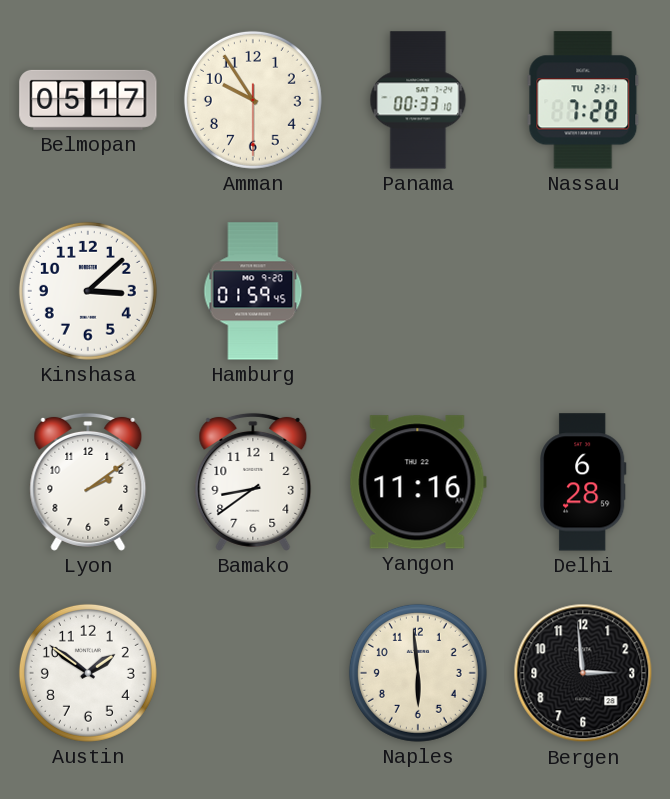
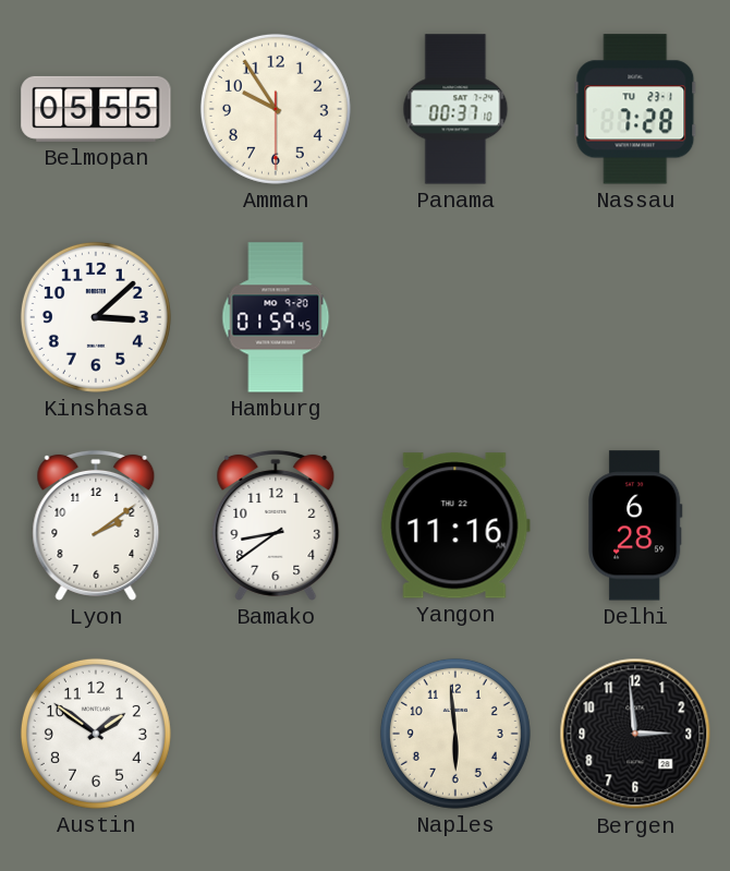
Belmopan: 05:17 -> 05:55
Panama: 00:33 -> 00:37
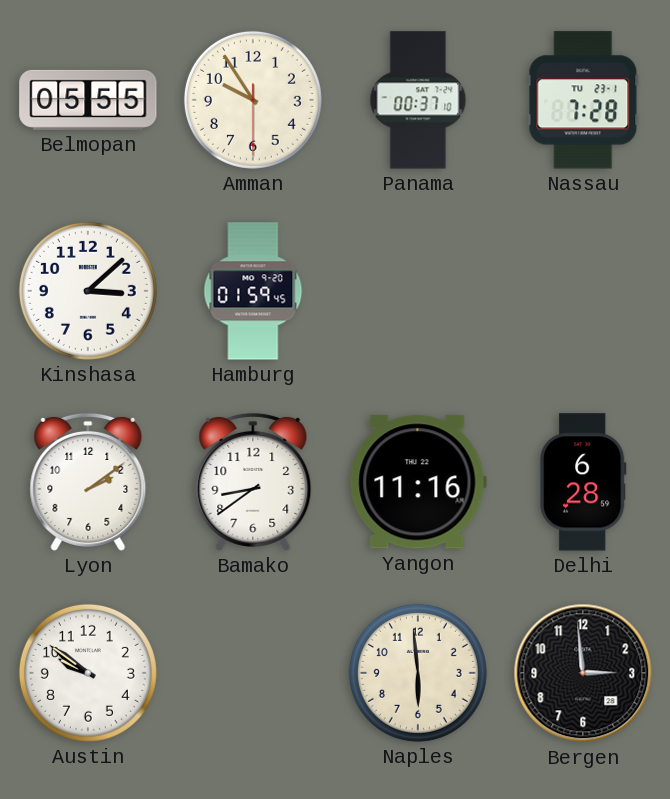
Austin: 1:51 -> 9:51
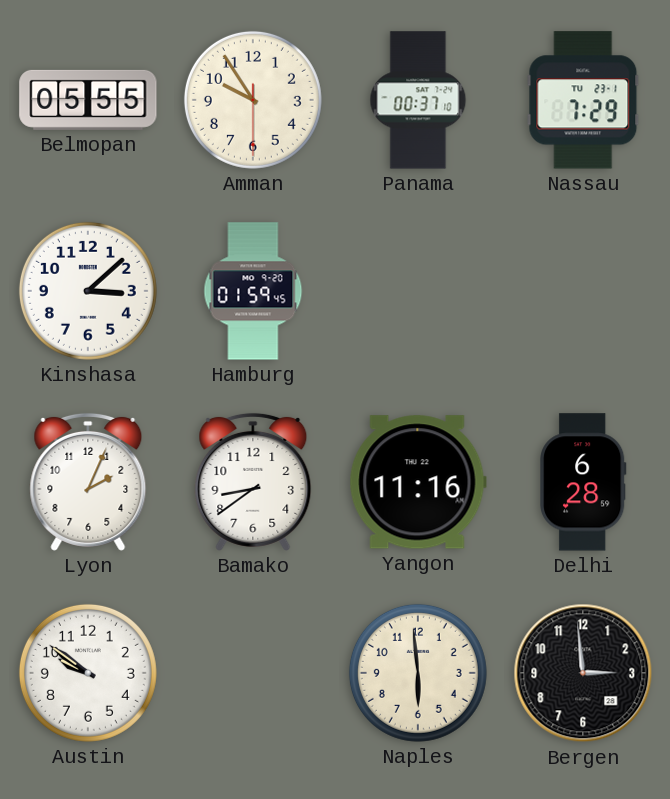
Nassau: 7:28 -> 7:29
Lyon: 2:09 -> 2:04
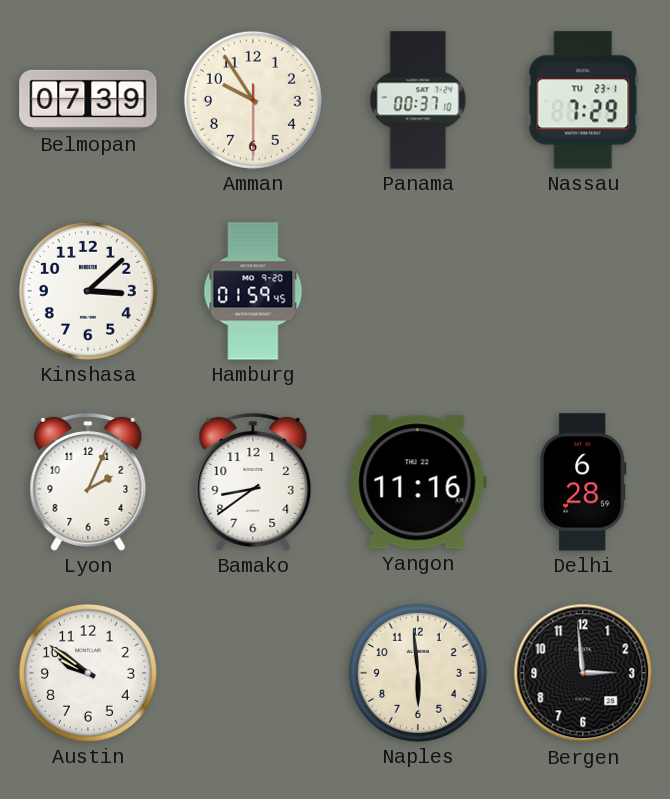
Belmopan: 05:55 -> 07:39
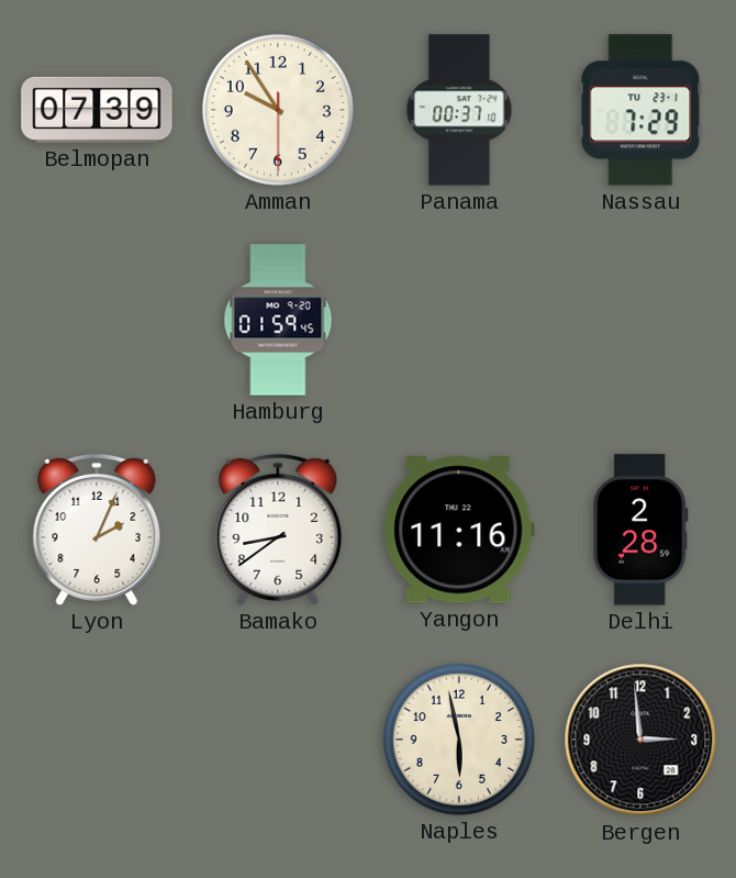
Kinshasa: 3:08 -> none
Delhi: 6:28 -> 2:28
Austin: 9:51 -> none
Naples: 5:59 -> 5:58
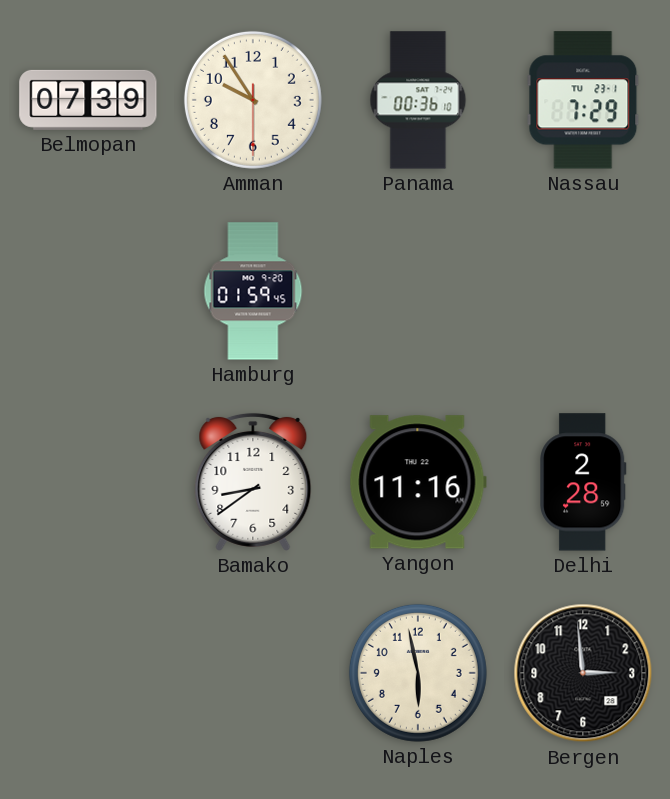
Panama: 00:37 -> 00:36
Lyon: 2:04 -> none
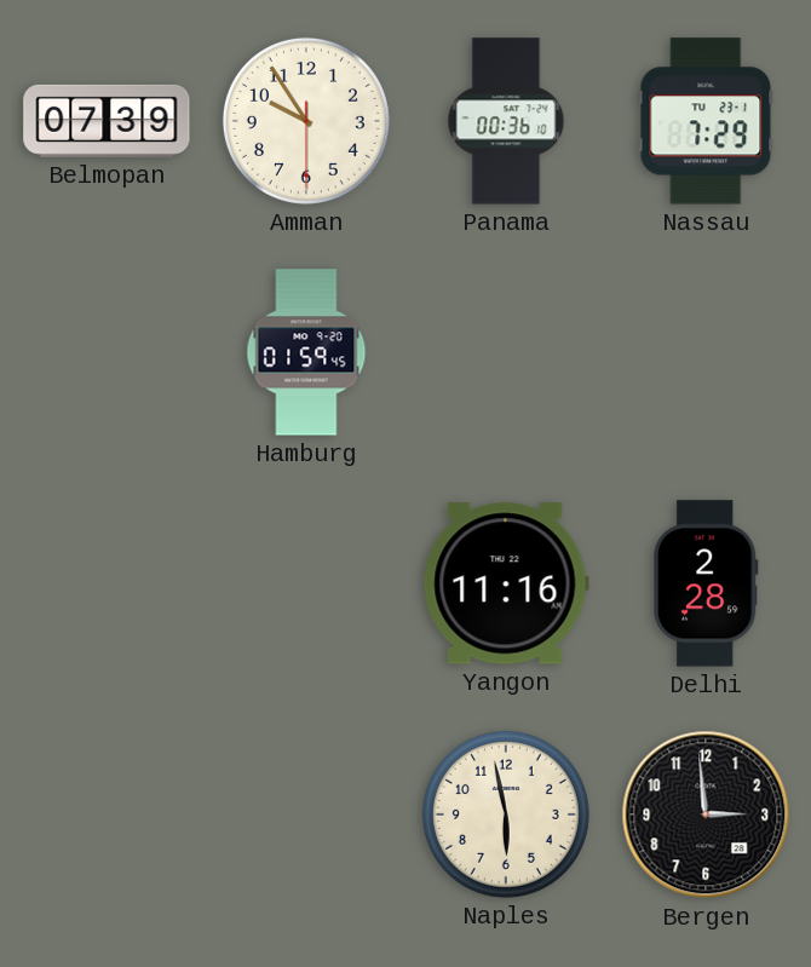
Bamako: 8:39 -> none
